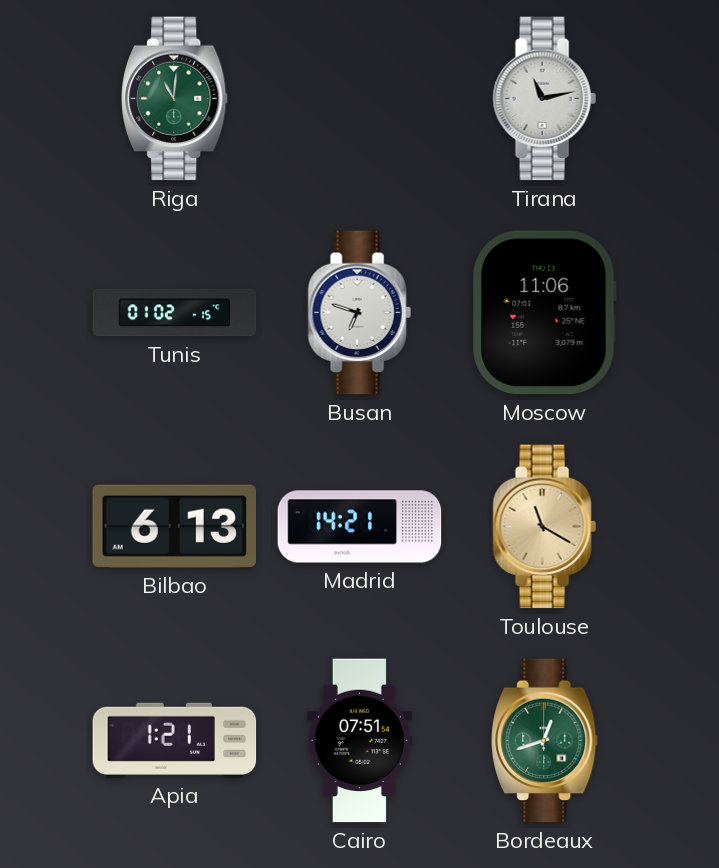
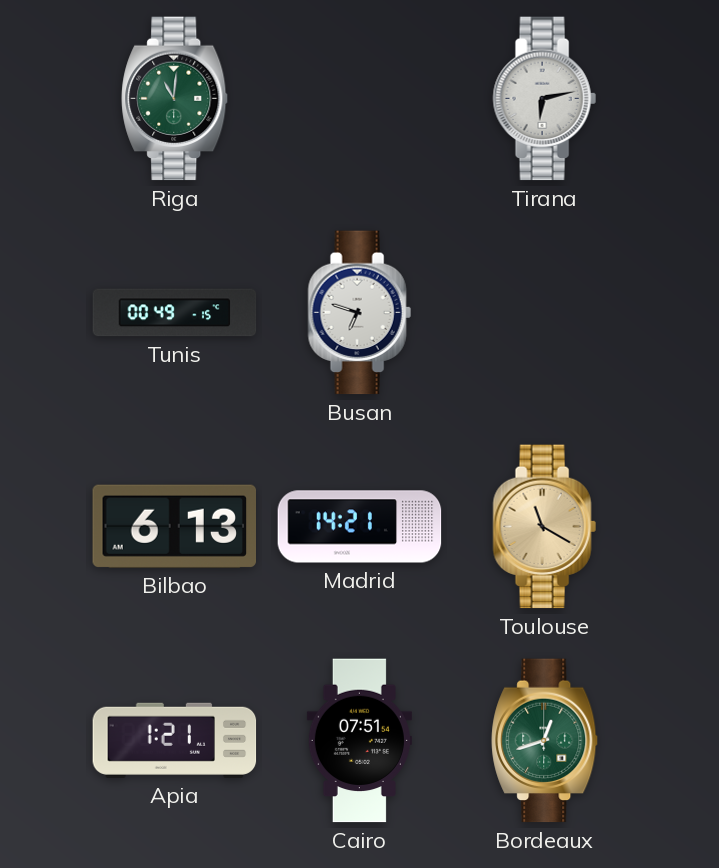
Tirana: 11:13 -> 6:13
Tunis: 01:02 -> 00:49
Moscow: 11:06 -> none
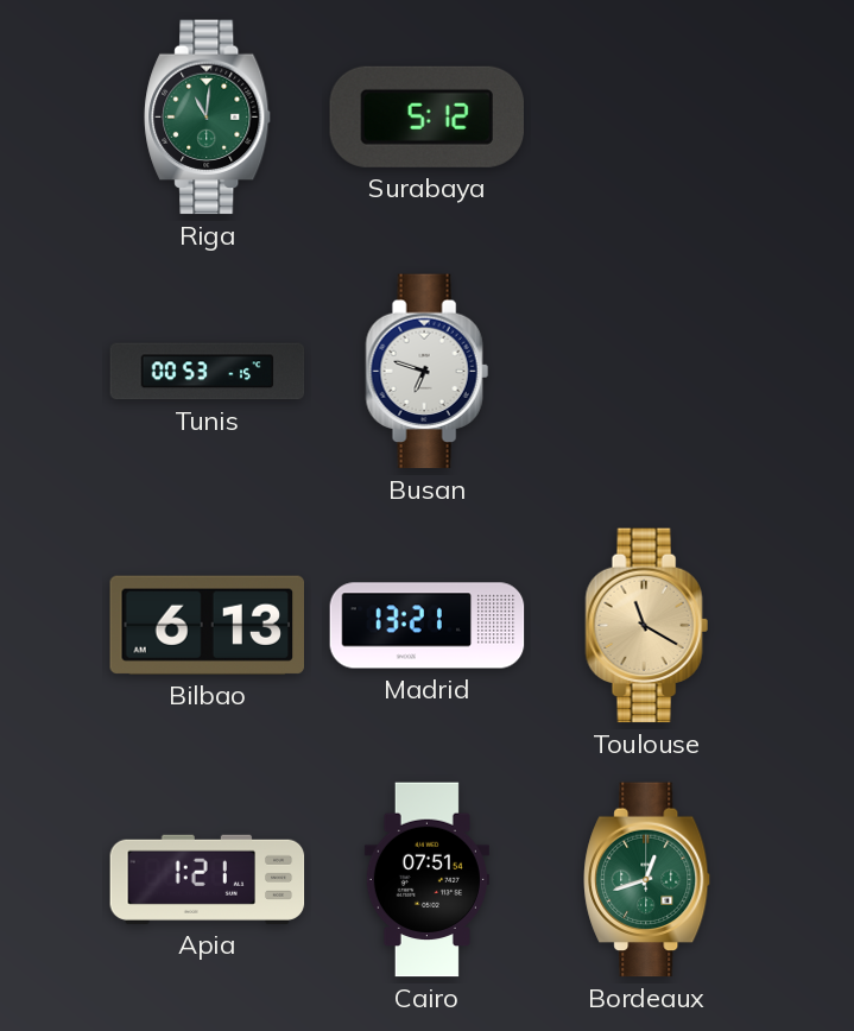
Surabaya: none -> 5:12
Tirana: 6:13 -> none
Tunis: 00:49 -> 00:53
Madrid: 14:21 -> 13:21
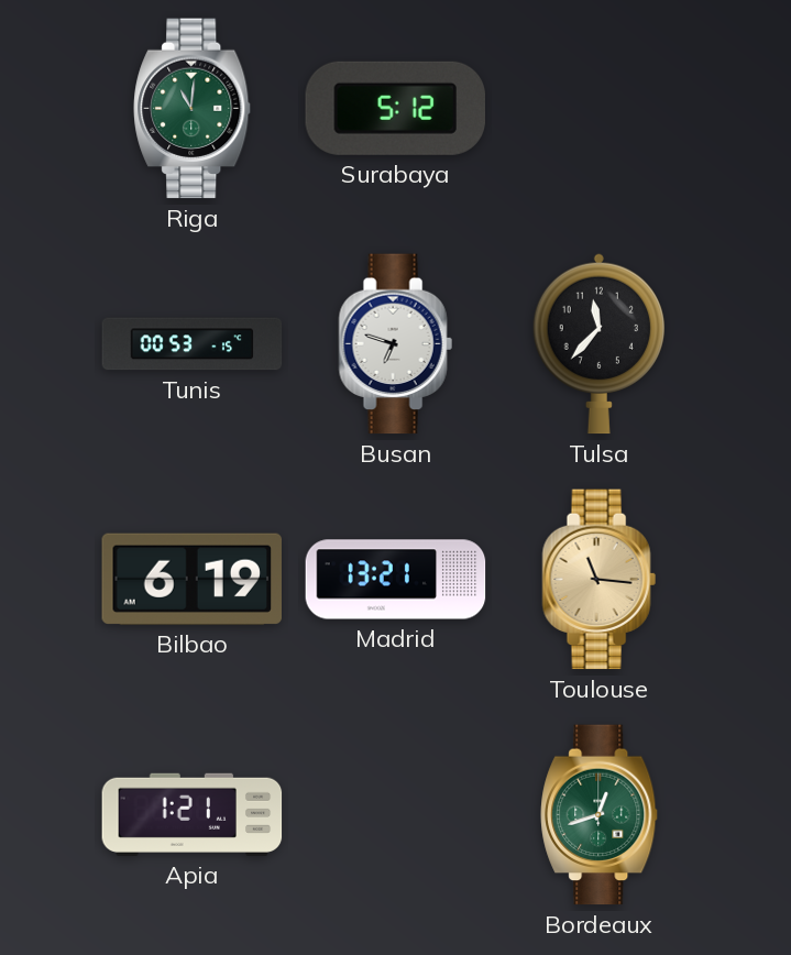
Tulsa: none -> 11:37
Bilbao: 6:13 -> 6:19
Toulouse: 11:20 -> 11:16
Cairo: 07:51 -> none
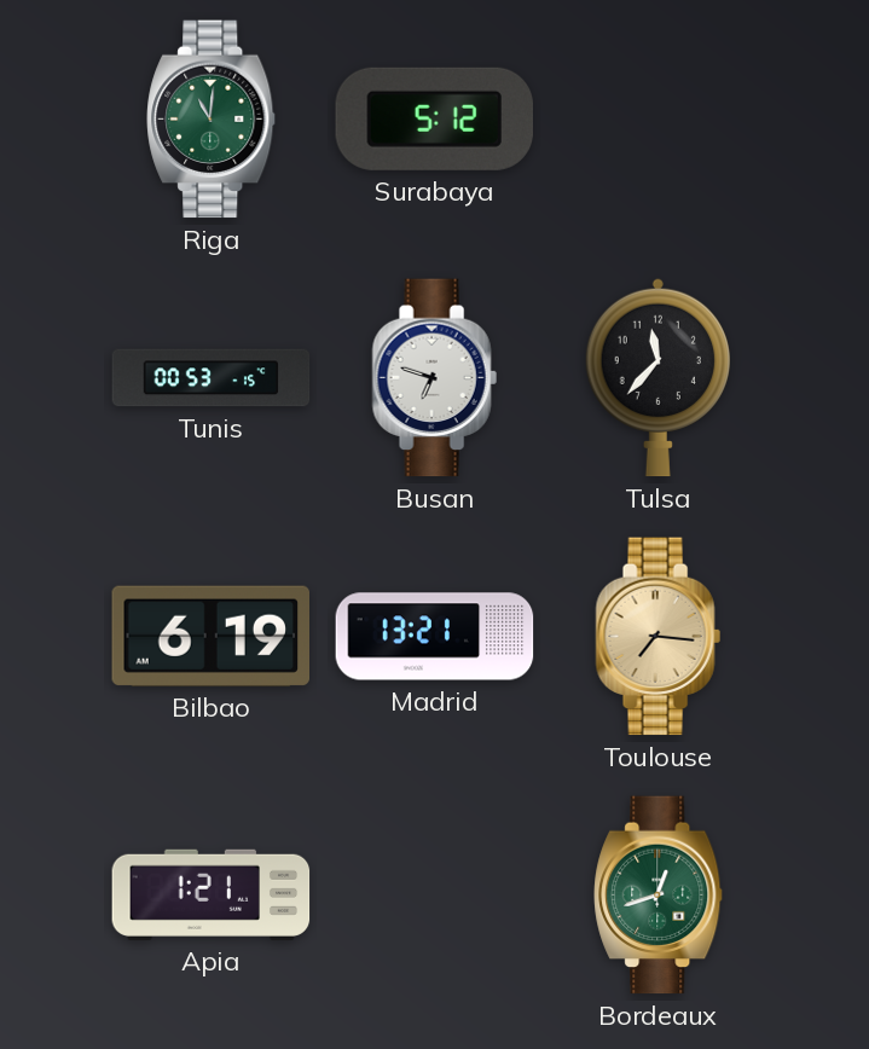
Toulouse: 11:16 -> 7:16
